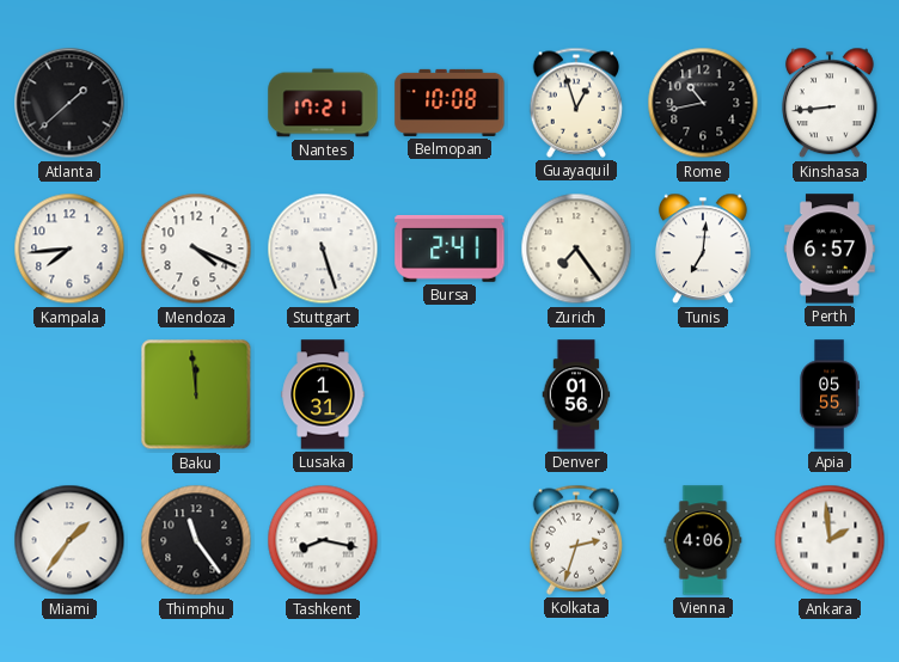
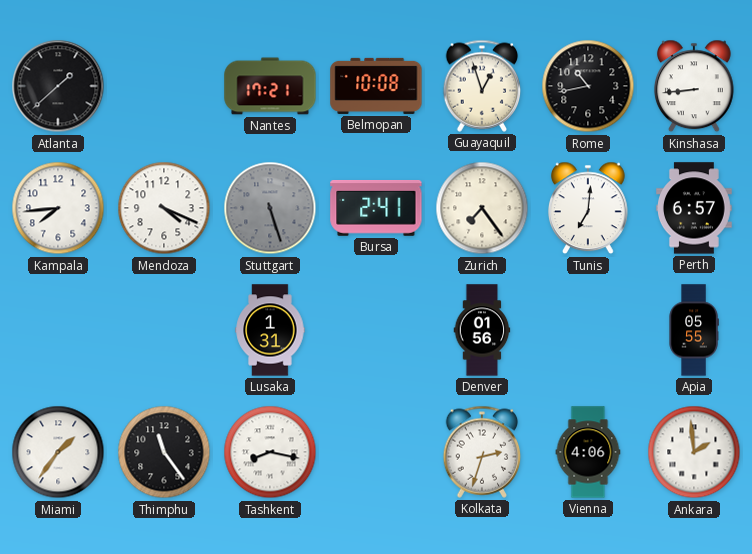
Stuttgart dial: white -> grey
Baku: 11:59 -> none
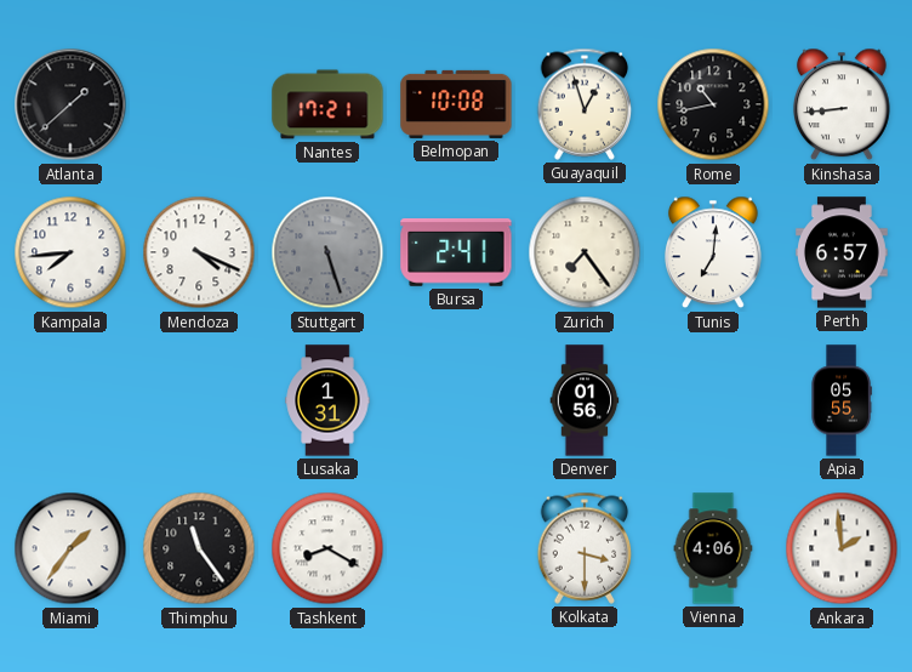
Tashkent: 8:17 -> 8:20
Kolkata: 2:33 -> 3:30
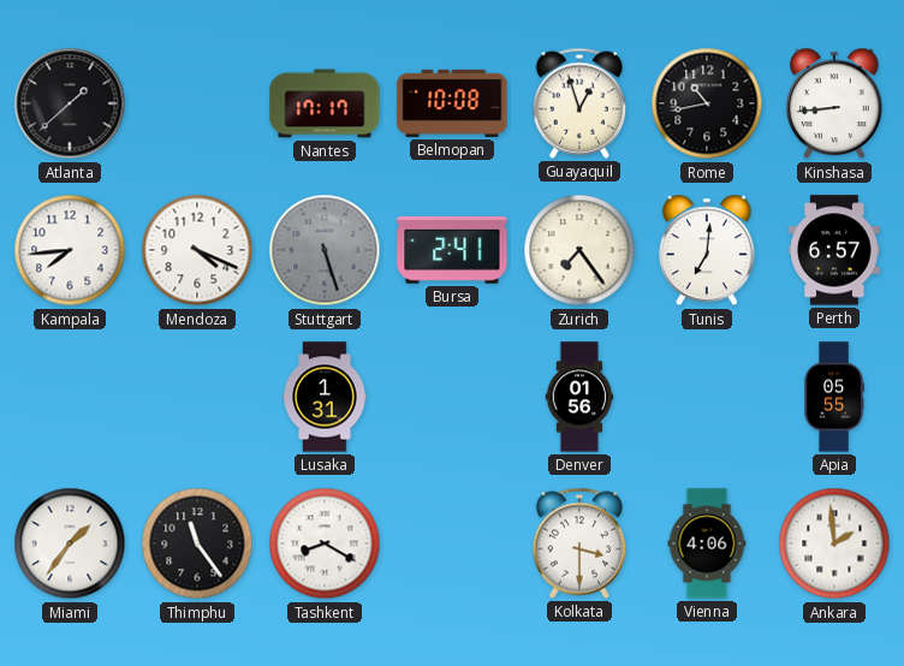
Nantes: 17:21 -> 17:17
